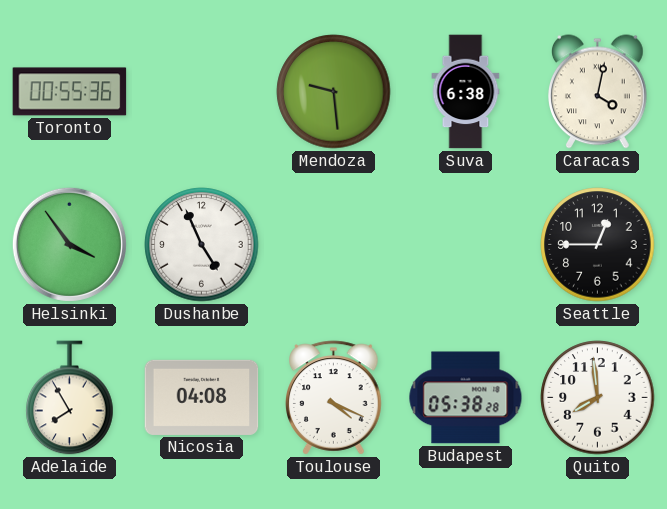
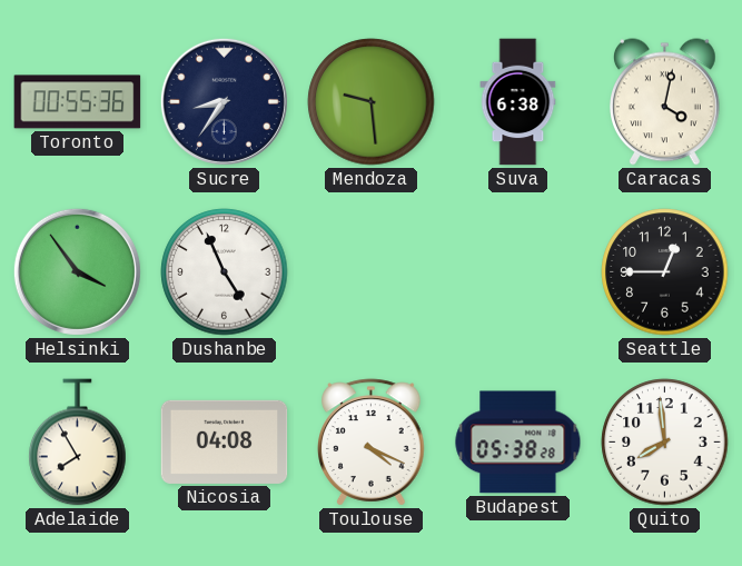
Sucre: none -> 8:36
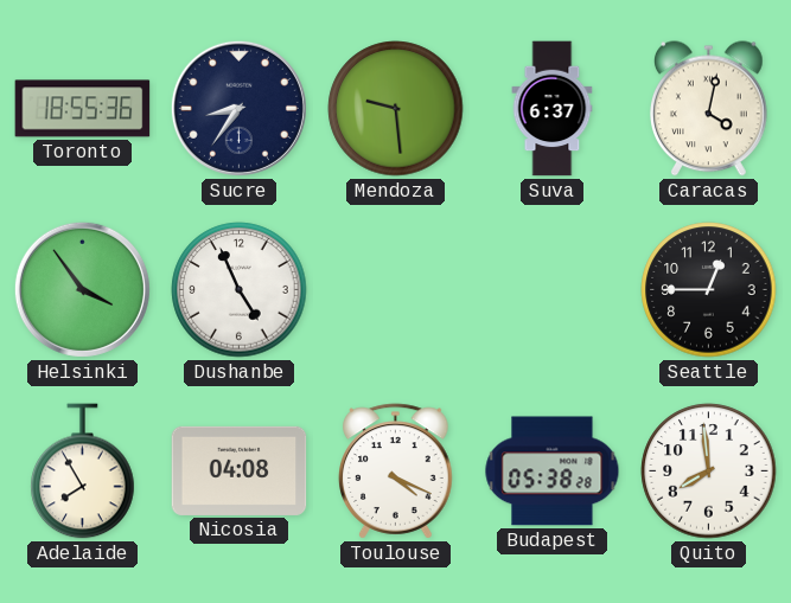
Toronto: 00:55 -> 18:55
Suva: 6:38 -> 6:37
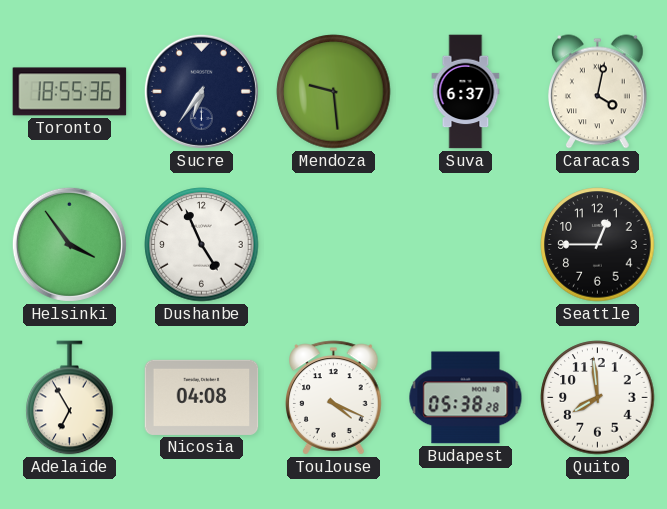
Sucre: 8:36 -> 6:36
Adelaide: 7:55 -> 6:55
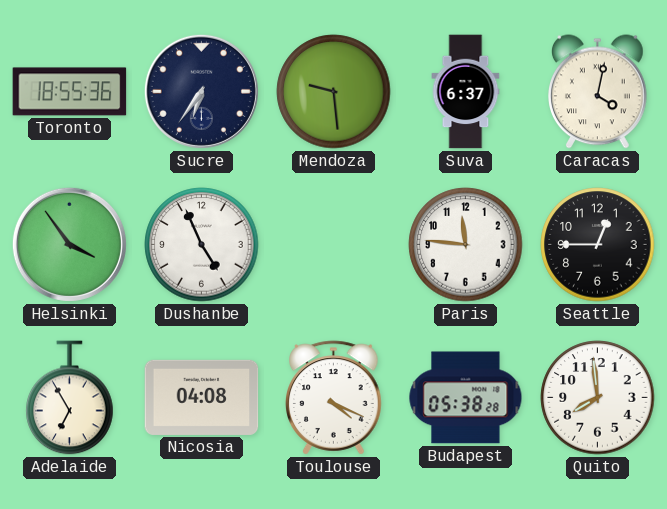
Paris: none -> 11:46
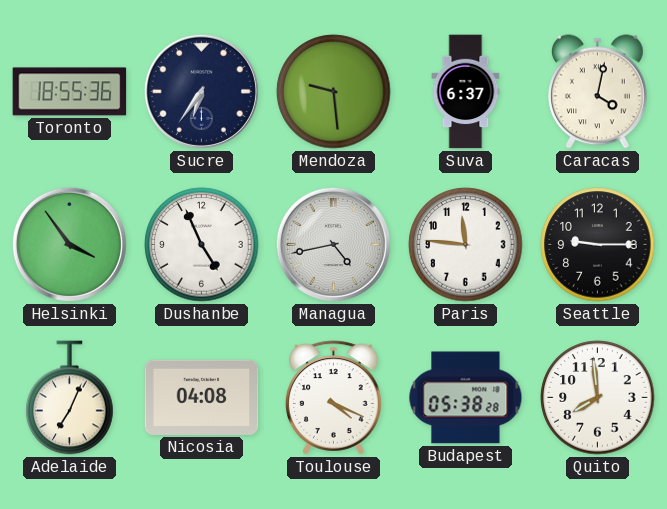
Managua: none -> 4:43
Seattle: 12:45 -> 9:15
Adelaide: 6:55 -> 7:04
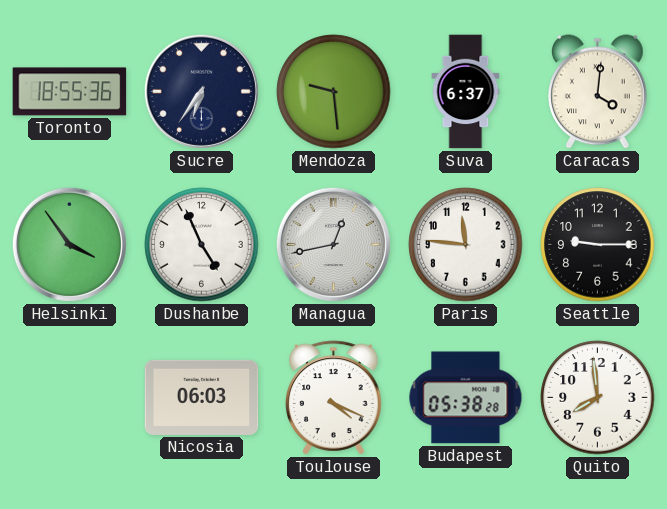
Caracas: 4:02 -> 4:01
Managua: 4:43 -> 12:43
Adelaide: 7:04 -> none
Nicosia: 04:08 -> 06:03
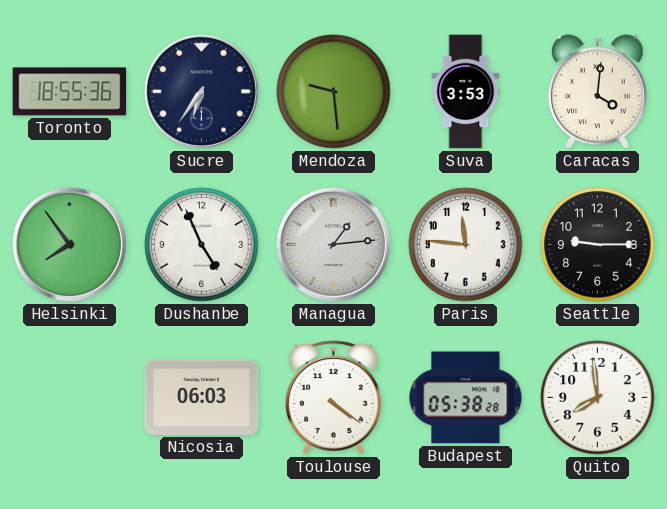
Suva: 6:37 -> 3:53
Helsinki: 3:54 -> 7:54
Managua: 12:43 -> 1:14
Toulouse: 4:19 -> 4:21
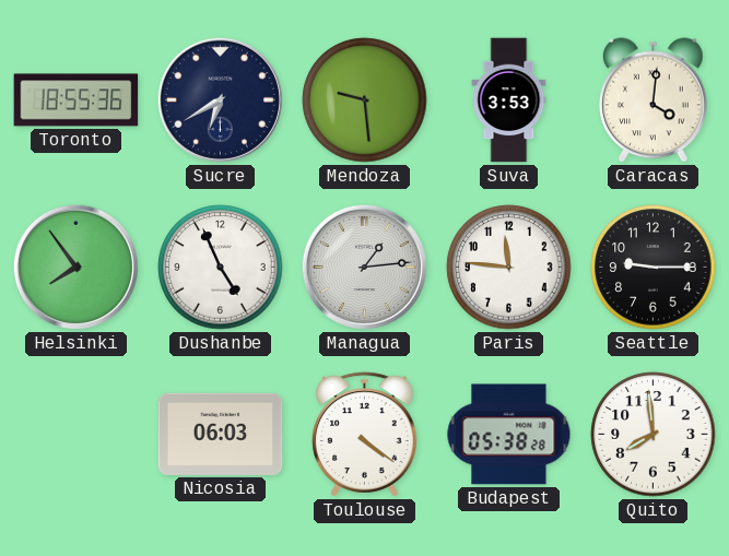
Sucre: 6:36 -> 6:40
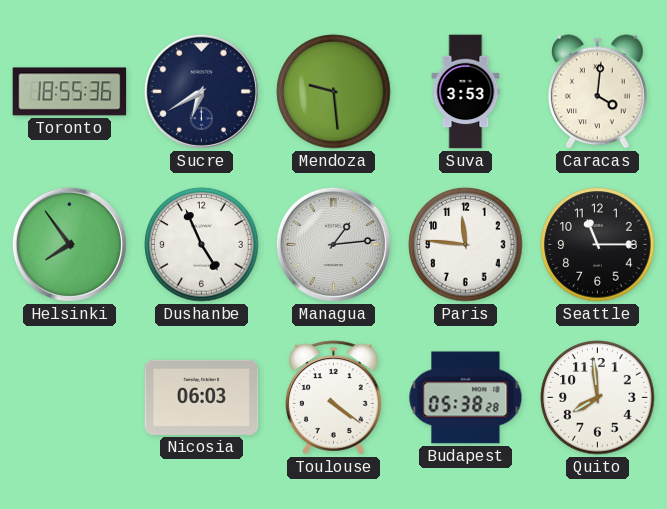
Seattle: 9:15 -> 11:15
